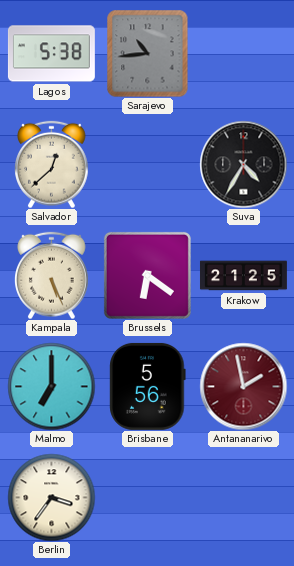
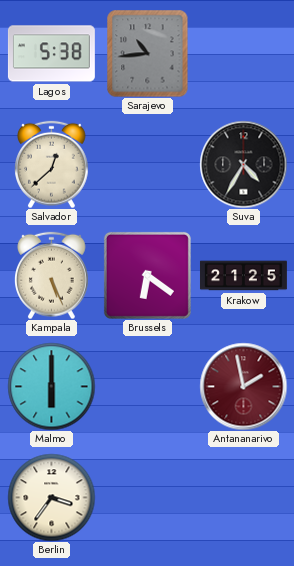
Malmo: 7:00 -> 6:00
Brisbane: 5:56 -> none
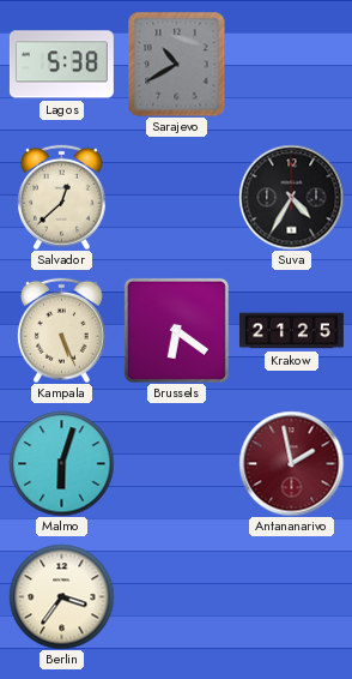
Sarajevo: 10:44 -> 10:40
Malmo: 6:00 -> 6:03
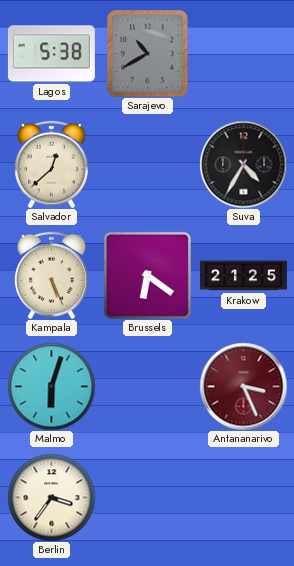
Antananarivo: 1:58 -> 3:26
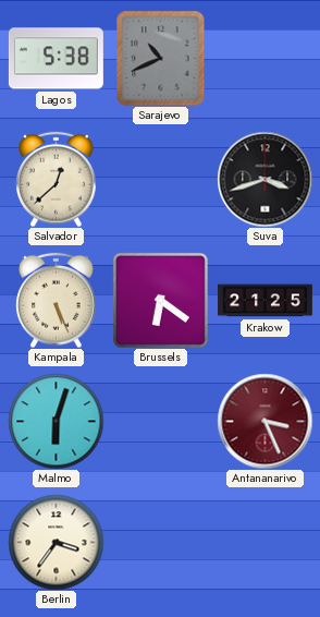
Sarajevo: 10:40 -> 10:41
Suva: 4:35 -> 3:42
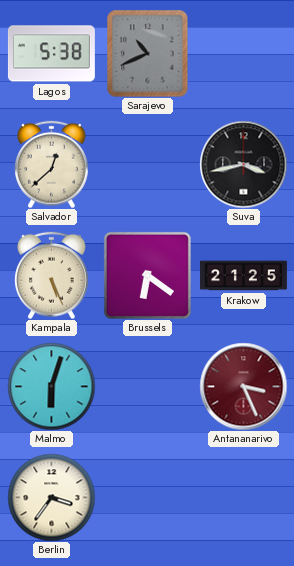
Suva: 3:42 -> 3:43
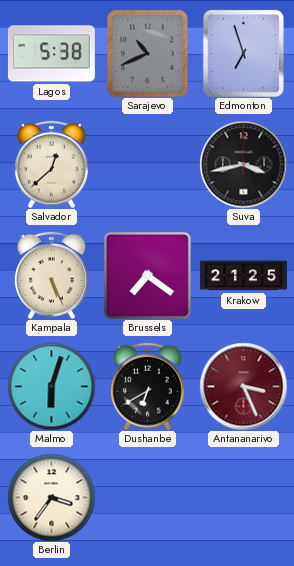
Edmonton: none -> 6:57
Brussels: 6:21 -> 7:21
Dushanbe: none -> 6:40
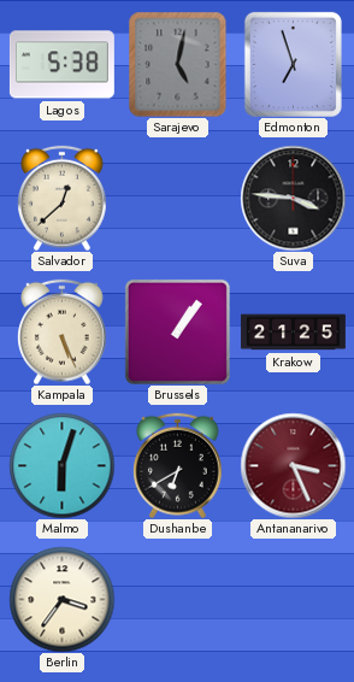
Sarajevo: 10:41 -> 5:02
Suva: 3:43 -> 3:46
Brussels: 7:21 -> 1:06
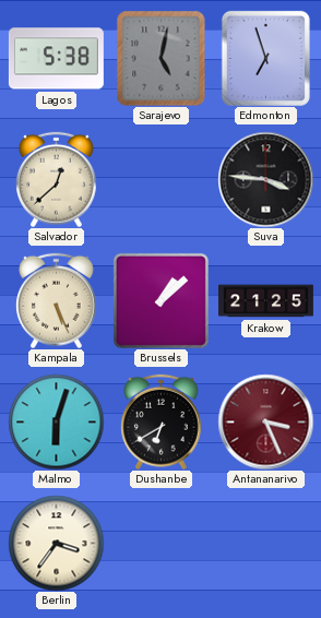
Brussels: 1:06 -> 1:08
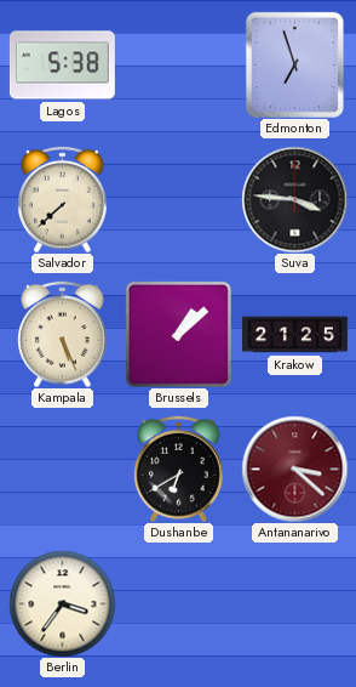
Sarajevo: 5:02 -> none
Salvador: 12:38 -> 7:38
Malmo: 6:03 -> none
Antananarivo: 3:26 -> 3:22
